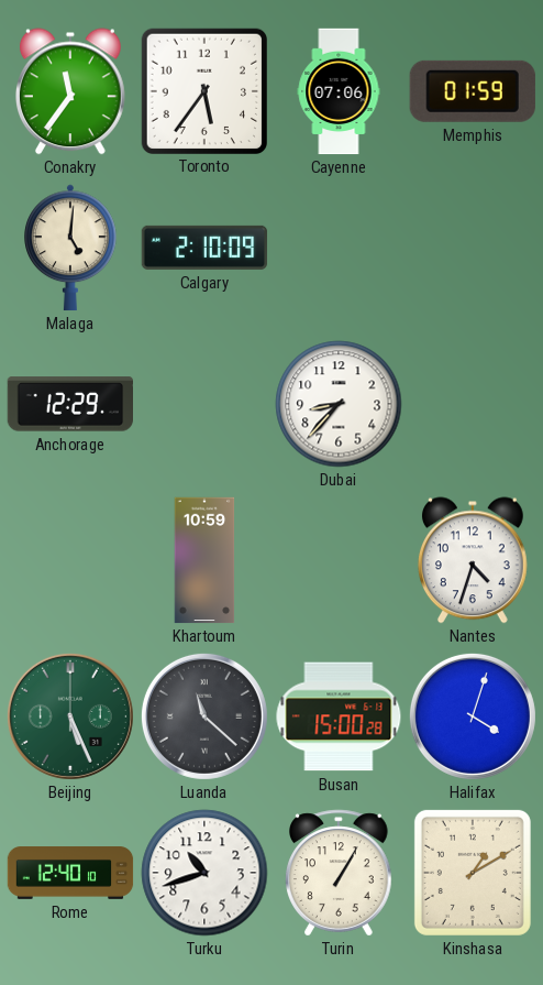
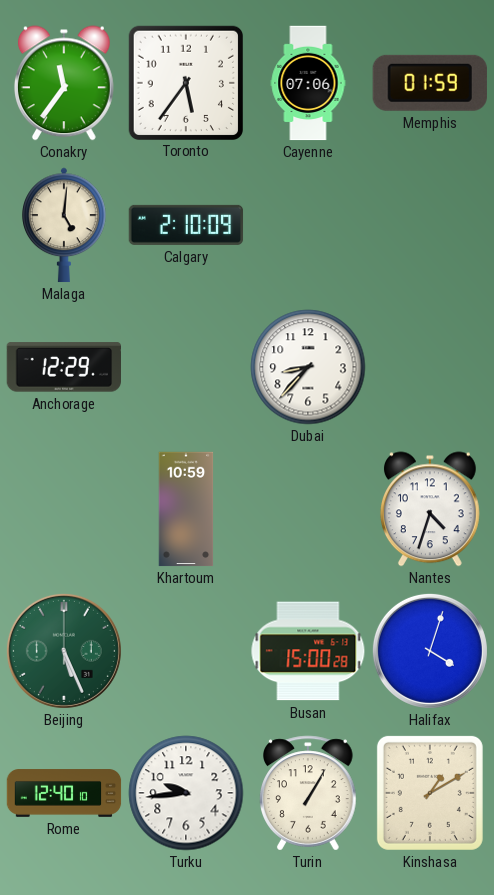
Luanda: 11:22 -> none
Turku: 10:42 -> 9:44
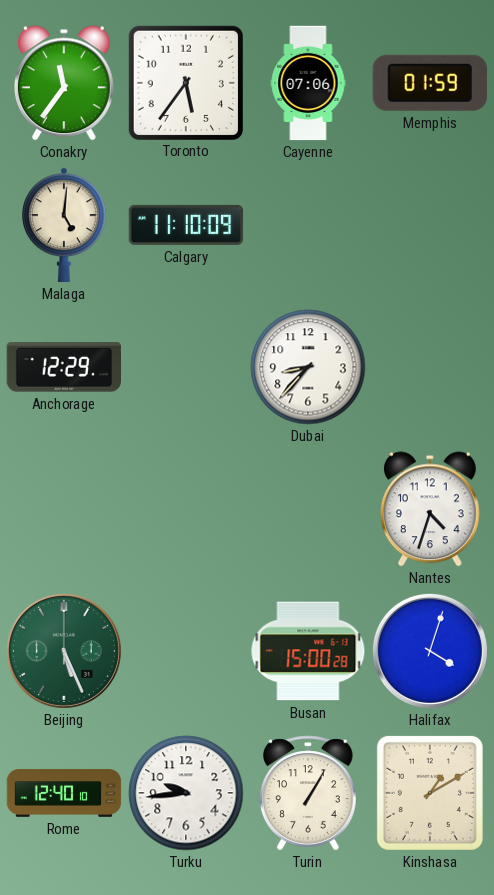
Calgary: 2:10 -> 11:10
Khartoum: 10:59 -> none
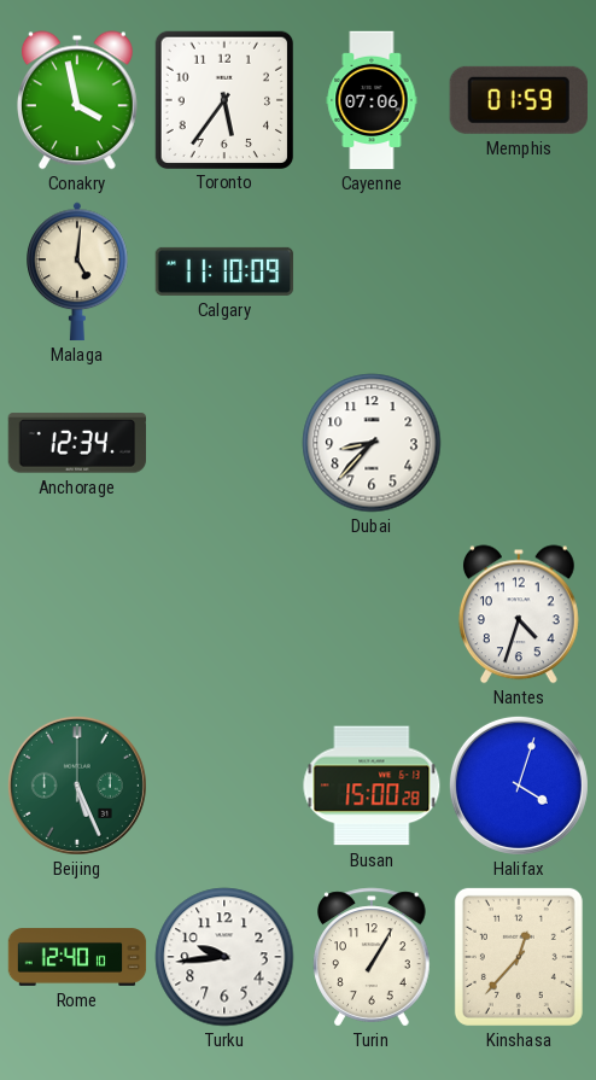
Conakry: 11:36 -> 3:58
Anchorage: 12:29 -> 12:34
Kinshasa: 1:10 -> 12:37
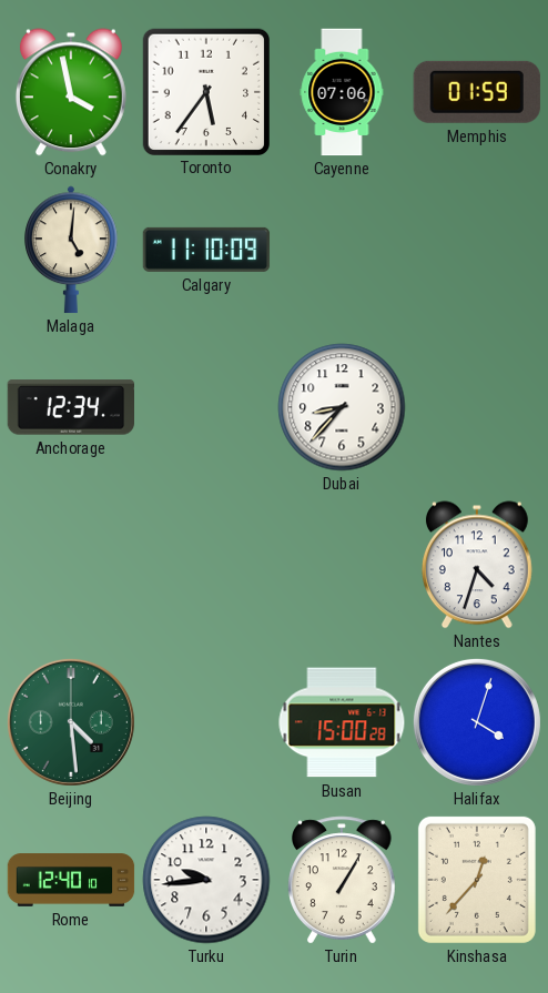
Beijing: 5:26 -> 4:29
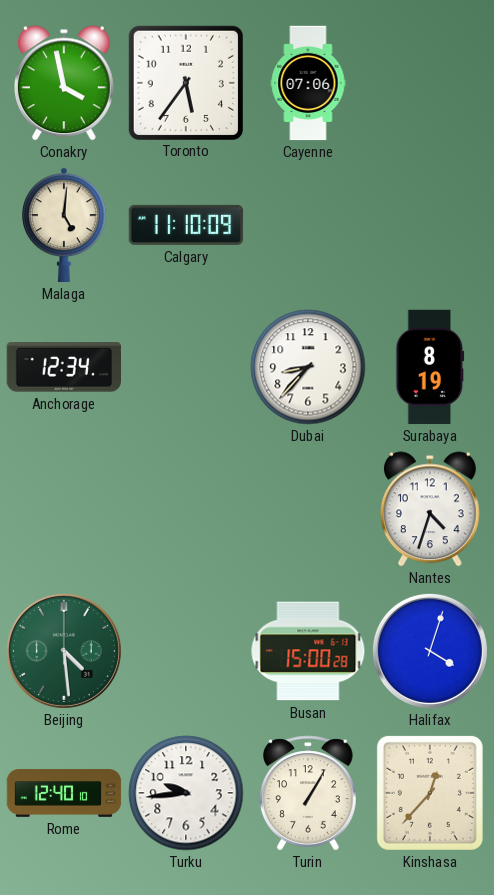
Memphis: 01:59 -> none
Surabaya: none -> 8:19
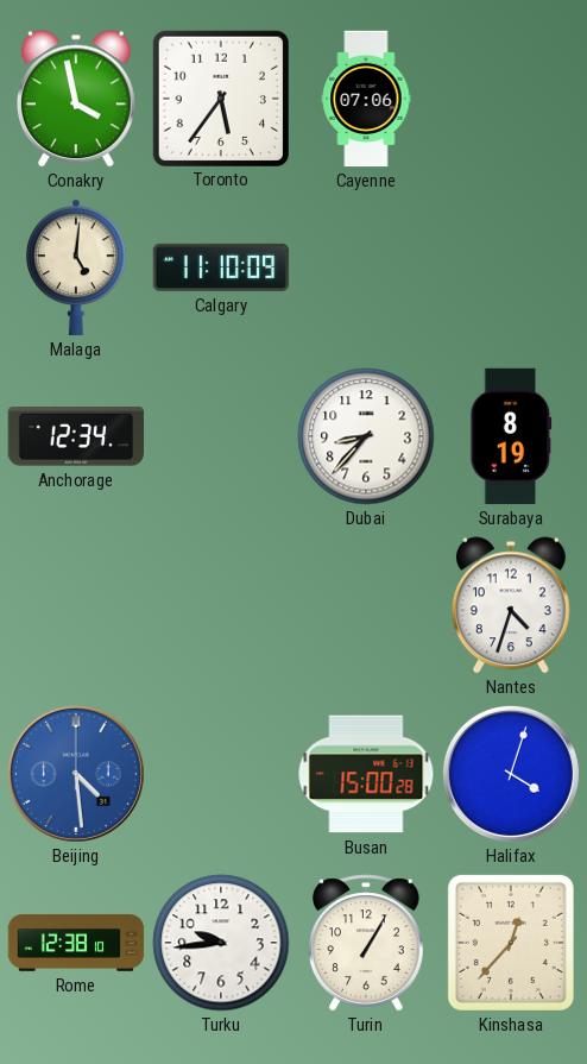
Beijing dial: green -> blue
Rome: 12:40 -> 12:38
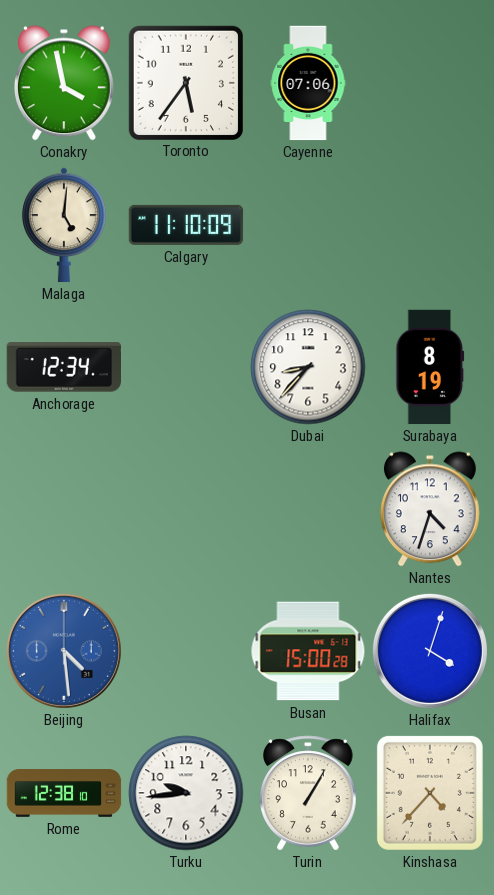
Kinshasa: 12:37 -> 4:37
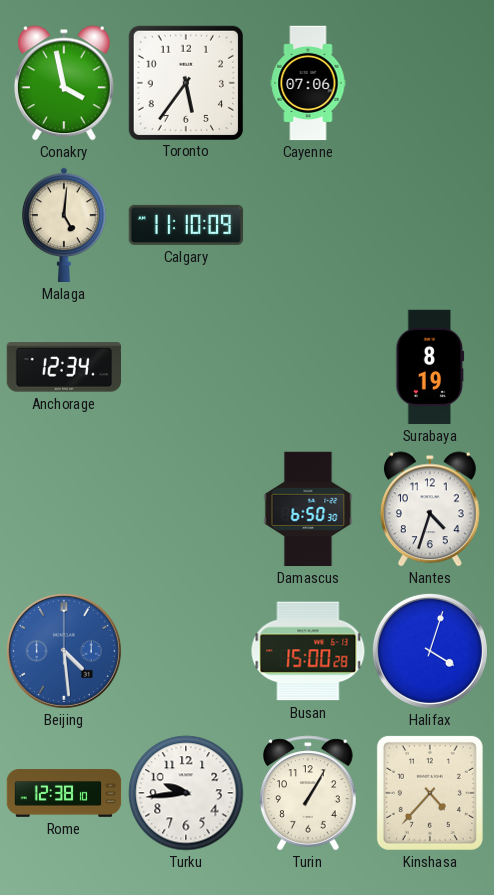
Dubai: 8:37 -> none
Damascus: none -> 6:50
